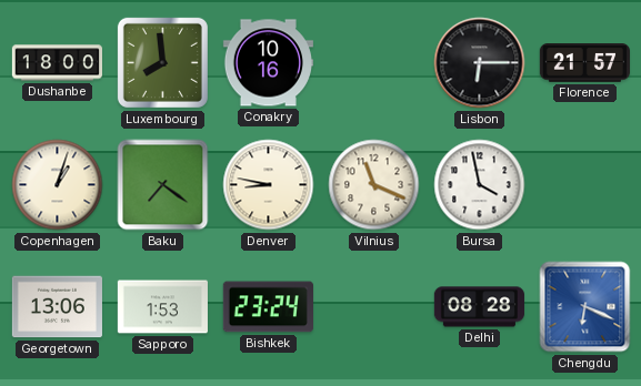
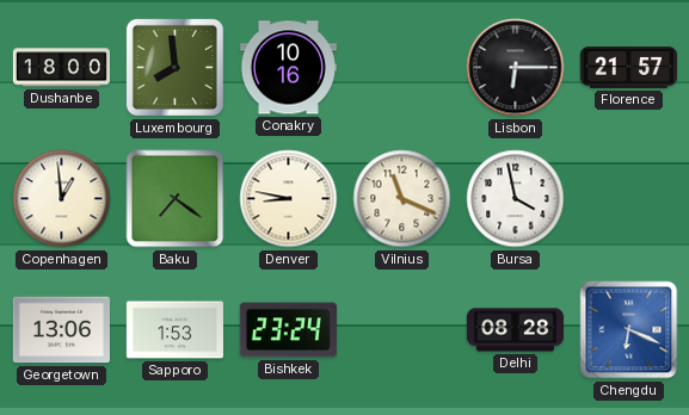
Copenhagen: 1:03 -> 12:59
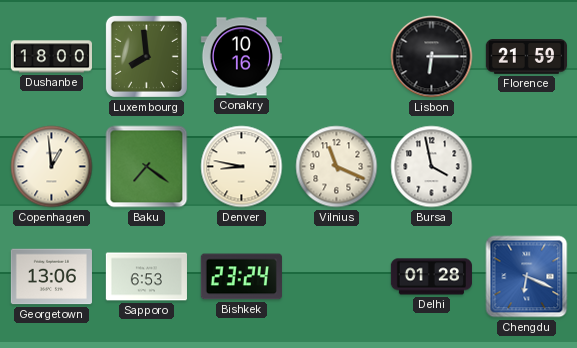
Florence: 21:57 -> 21:59
Sapporo: 1:53 -> 6:53
Delhi: 08:28 -> 01:28
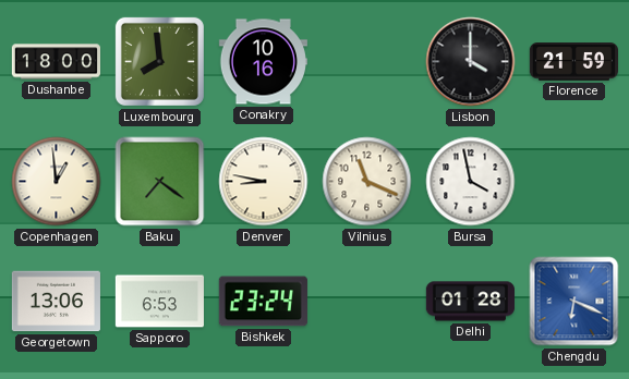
Lisbon: 6:15 -> 4:00
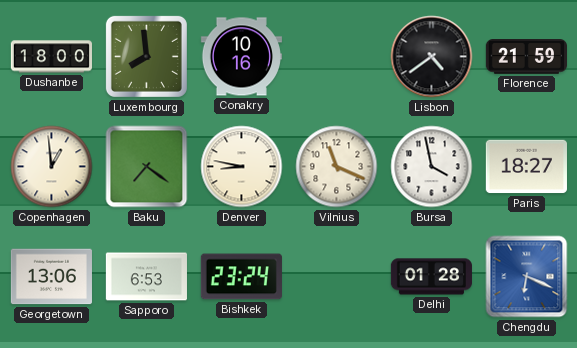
Lisbon: 4:00 -> 4:39
Paris: none -> 18:27
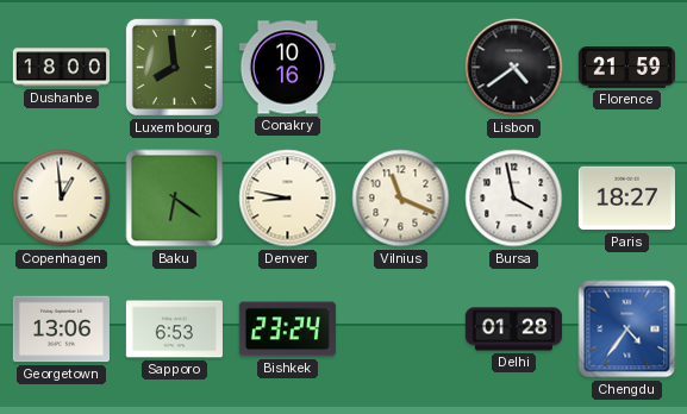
Baku: 7:21 -> 6:21
Chengdu: 6:19 -> 4:36
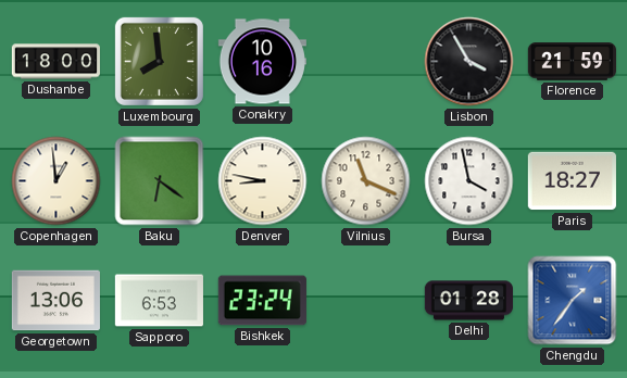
Lisbon: 4:39 -> 3:55
Chengdu: 4:36 -> 1:36
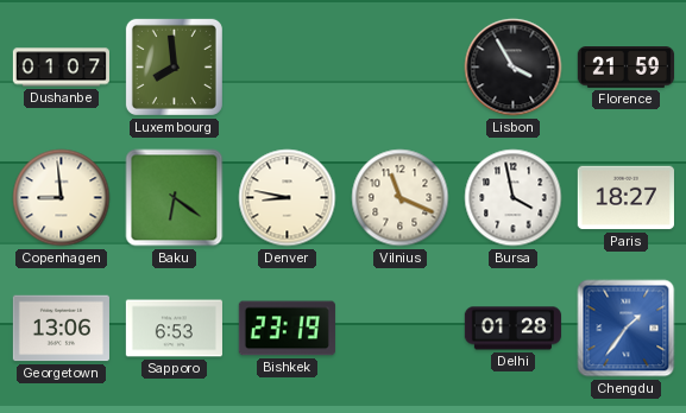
Dushanbe: 18:00 -> 01:07
Conakry: 10:16 -> none
Copenhagen: 12:59 -> 8:59
Bishkek: 23:24 -> 23:19
